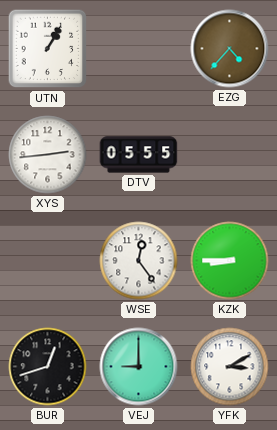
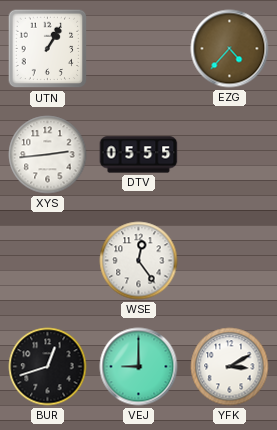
KZK: 8:45 -> none
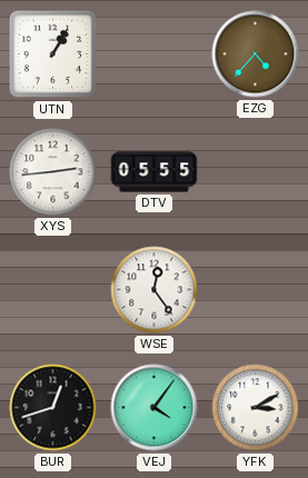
VEJ: 9:00 -> 4:06
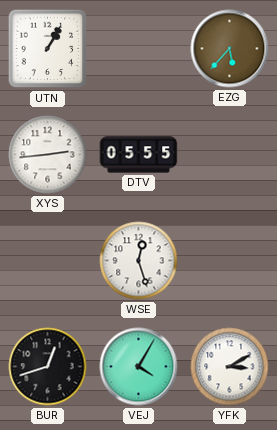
EZG: 4:37 -> 5:37
WSE: 12:24 -> 12:27
VEJ: 4:06 -> 4:05
